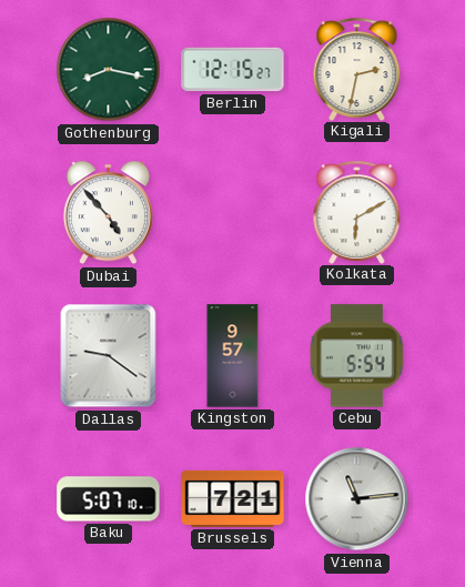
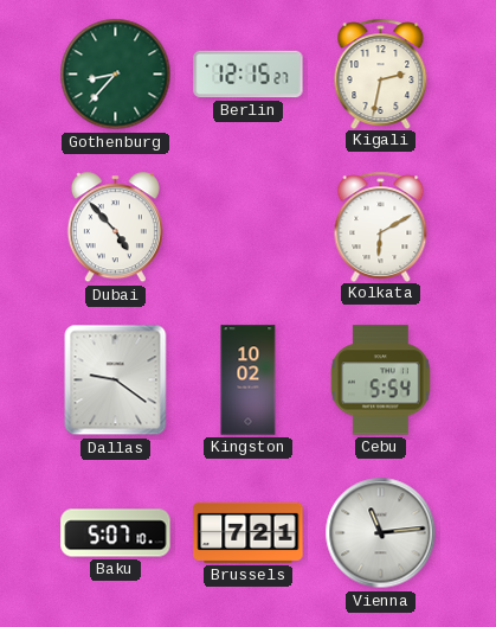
Gothenburg: 8:17 -> 8:37
Kingston: 9:57 -> 10:02
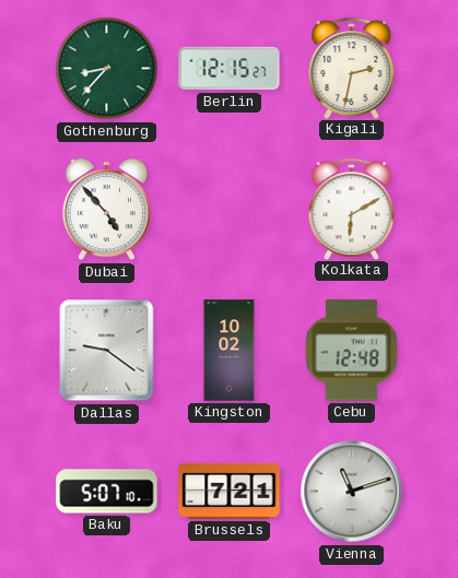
Cebu: 5:54 -> 12:48
Vienna: 11:14 -> 11:12
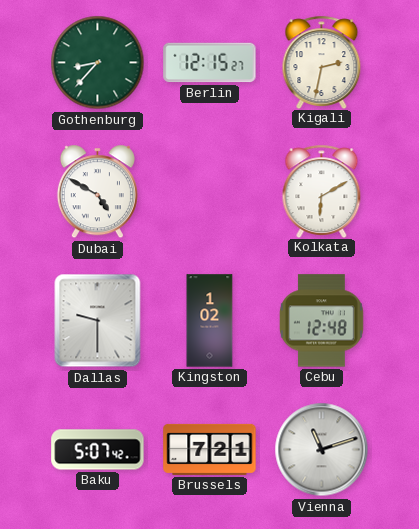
Dubai: 4:53 -> 4:50
Dallas: 9:21 -> 9:30
Kingston: 10:02 -> 1:02
Baku: 5:07:10 -> 5:07:42
